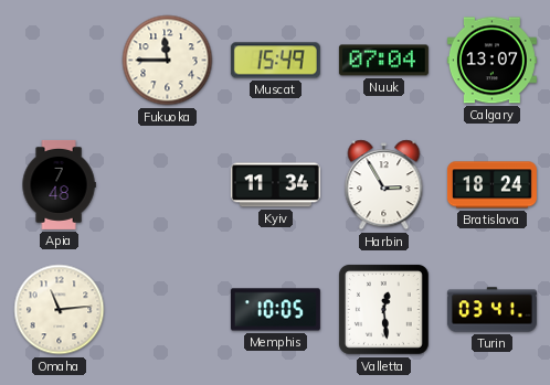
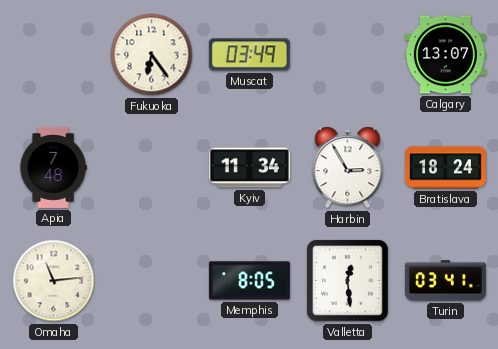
Fukuoka: 11:45 -> 6:24
Muscat: 15:49 -> 03:49
Nuuk: 07:04 -> none
Memphis: 10:05 -> 8:05
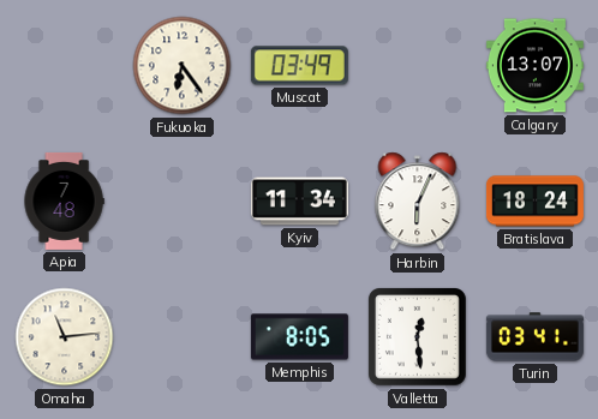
Harbin: 2:55 -> 6:04
